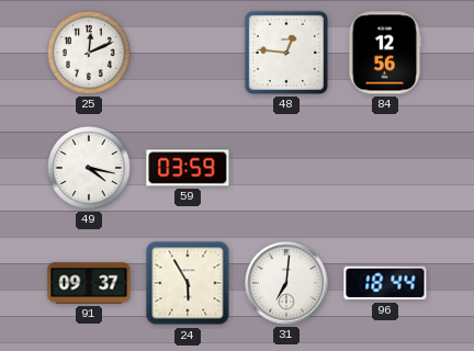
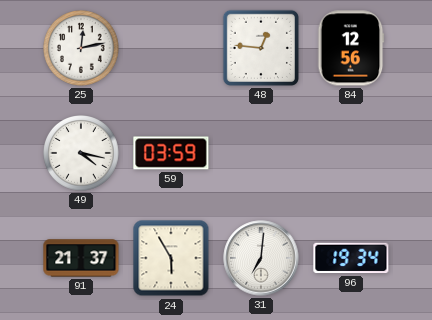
25: 12:11 -> 12:13
91: 09:37 -> 21:37
96: 18:44 -> 19:34
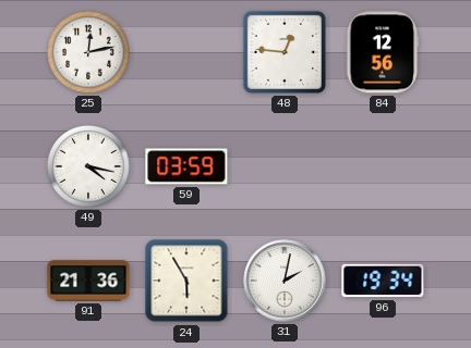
91: 21:37 -> 21:36
31: 7:01 -> 2:02
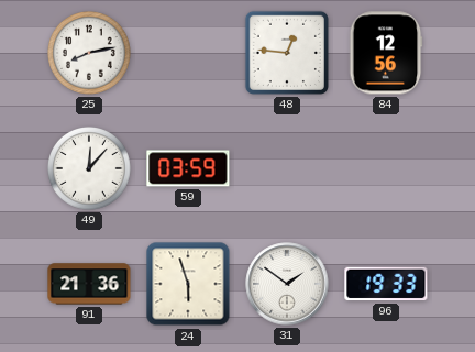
25: 12:13 -> 8:13
49: 4:17 -> 12:07
24: 5:55 -> 5:57
31: 2:02 -> 1:51
96: 19:34 -> 19:33
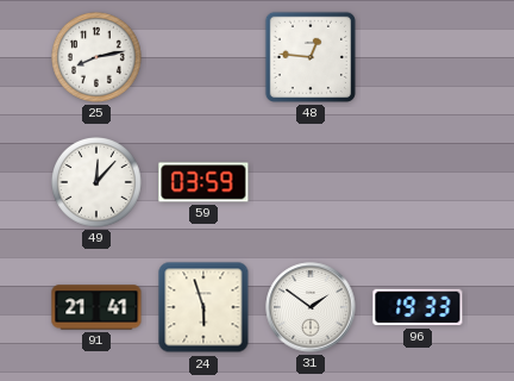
84: 12:56 -> none
91: 21:36 -> 21:41
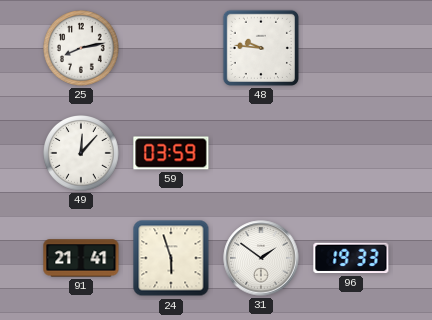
48: 12:46 -> 9:46
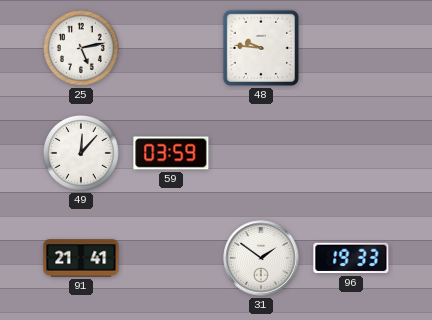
25: 8:13 -> 5:13
24: 5:57 -> none
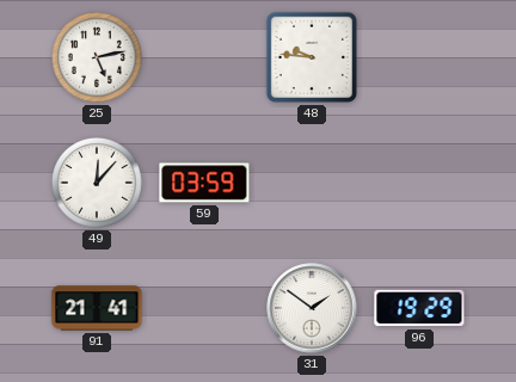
96: 19:33 -> 19:29
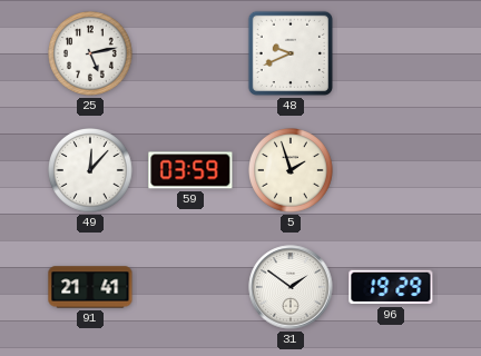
48: 9:46 -> 9:41
5: none -> 1:57
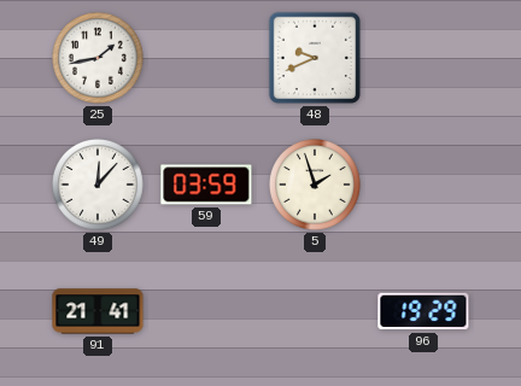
25: 5:13 -> 1:43
31: 1:51 -> none
